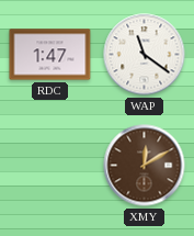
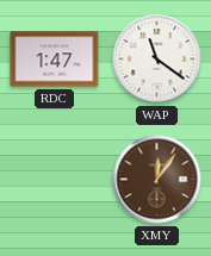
XMY: 12:10 -> 12:06
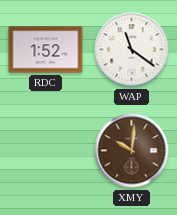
RDC: 1:47 -> 1:52
XMY: 12:06 -> 10:01
